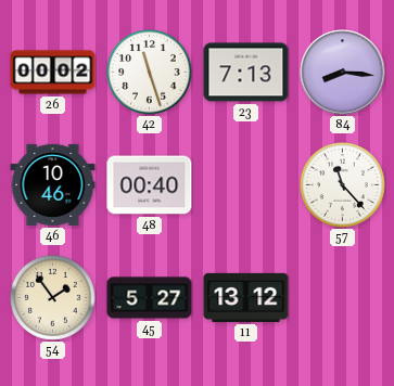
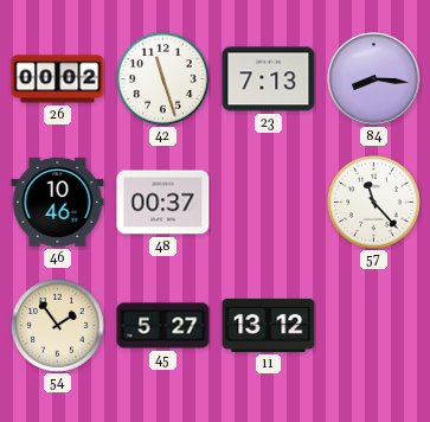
48: 00:40 -> 00:37
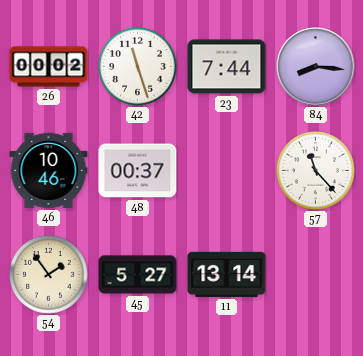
23: 7:13 -> 7:44
11: 13:12 -> 13:14
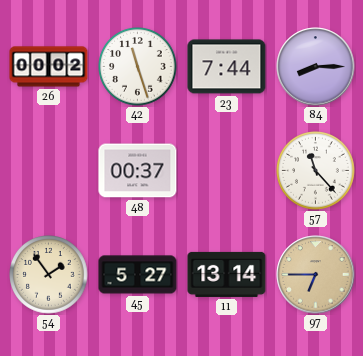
84: 8:16 -> 8:15
46: 10:46 -> none
97: none -> 6:45
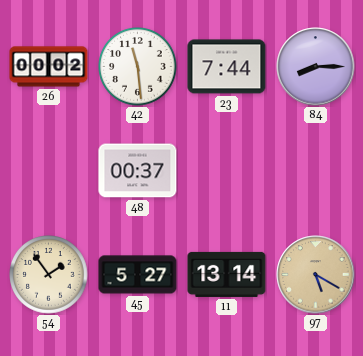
42: 11:27 -> 11:29
57: 11:23 -> none
97: 6:45 -> 5:20
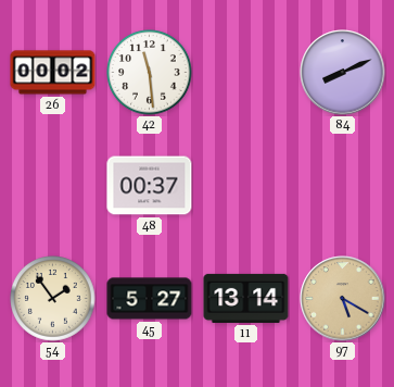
23: 7:44 -> none
84: 8:15 -> 8:11
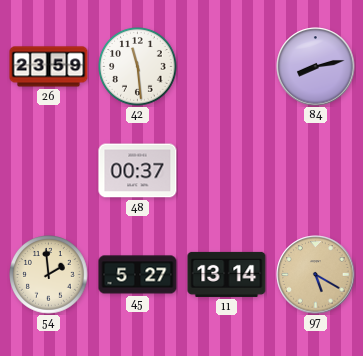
26: 00:02 -> 23:59
84: 8:11 -> 8:13
54: 1:54 -> 1:59
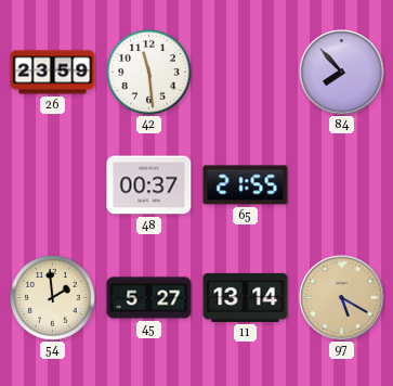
84: 8:13 -> 7:53
65: none -> 21:55
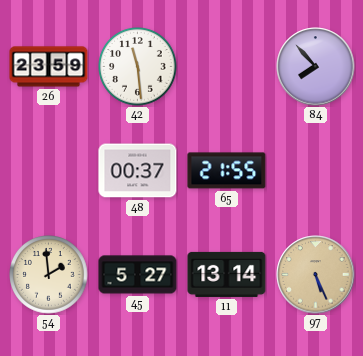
97: 5:20 -> 5:26
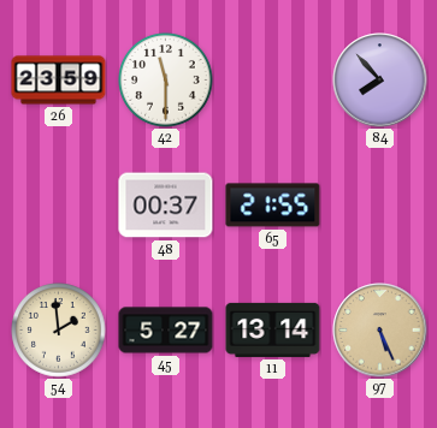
42: 11:29 -> 11:30
